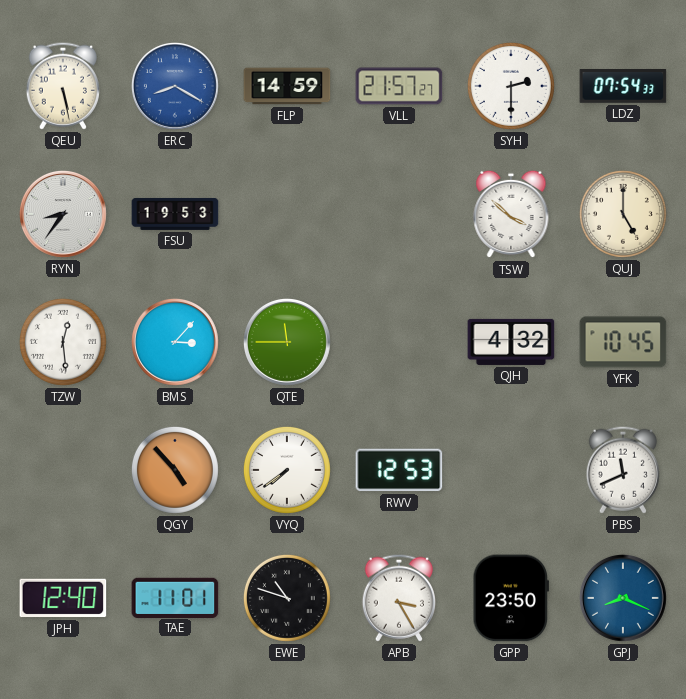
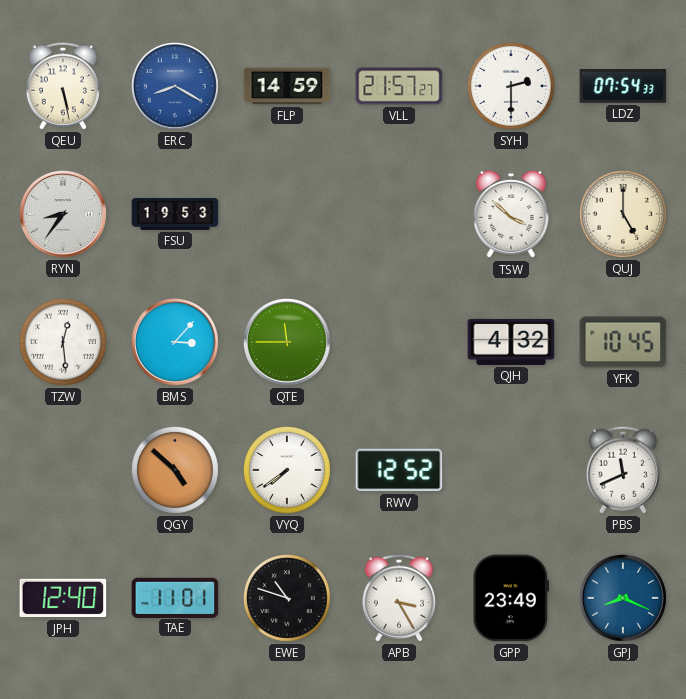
QGY: 4:53 -> 4:52
RWV: 12:53 -> 12:52
GPP: 23:50 -> 23:49
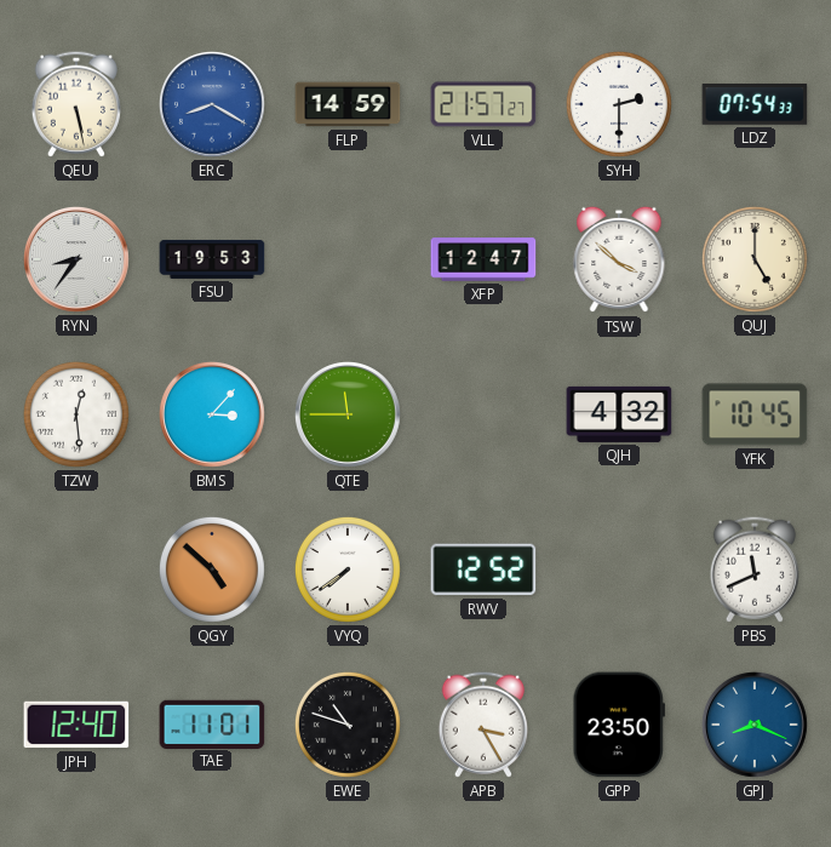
XFP: none -> 12:47
GPP: 23:49 -> 23:50
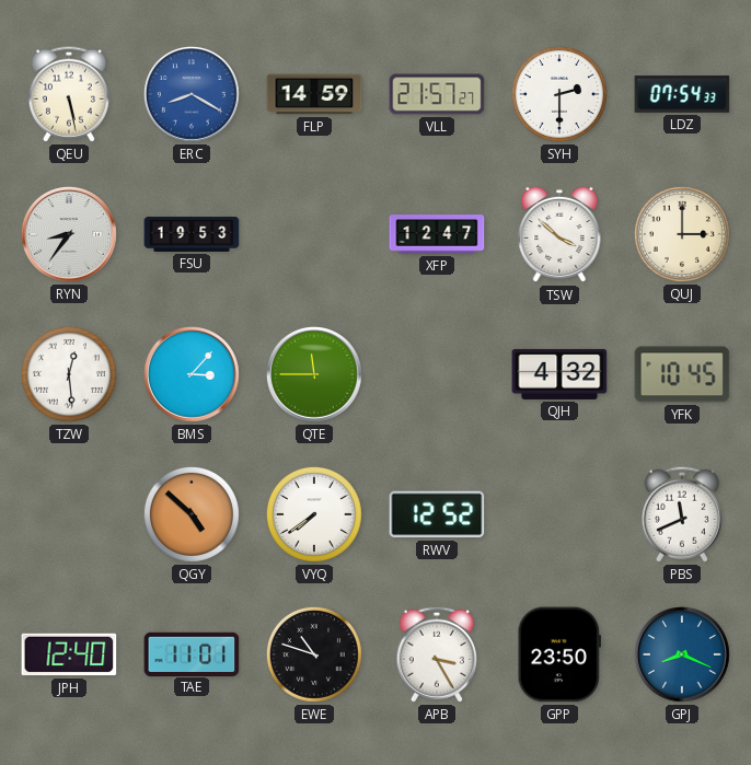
QUJ: 5:00 -> 3:00
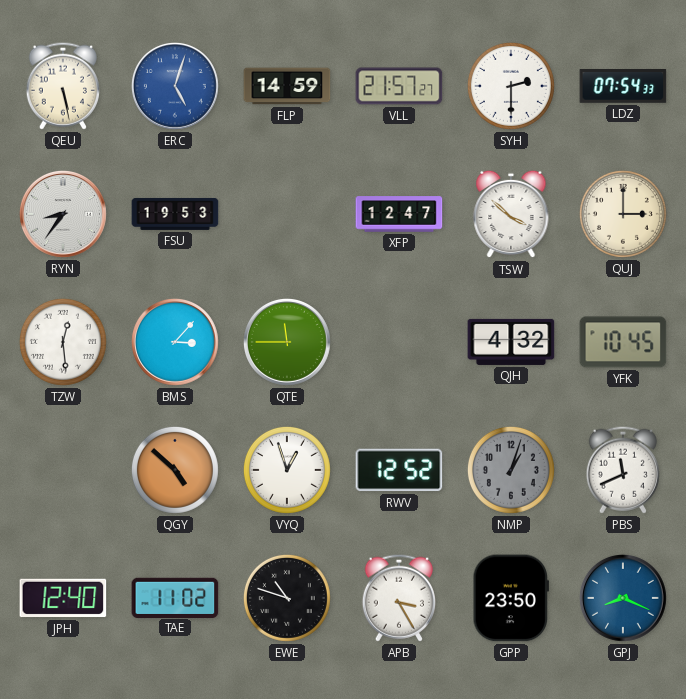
ERC: 8:20 -> 5:03
VYQ: 7:39 -> 12:57
NMP: none -> 1:03
TAE: 11:01 -> 11:02
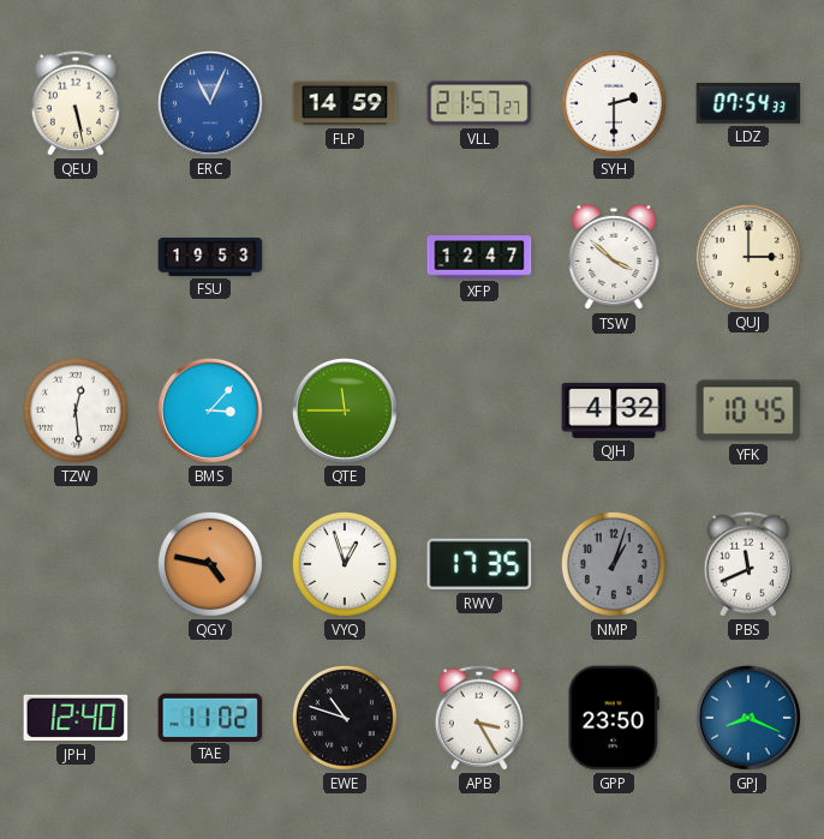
ERC: 5:03 -> 11:04
RYN: 8:36 -> none
QGY: 4:52 -> 4:47
RWV: 12:52 -> 17:35
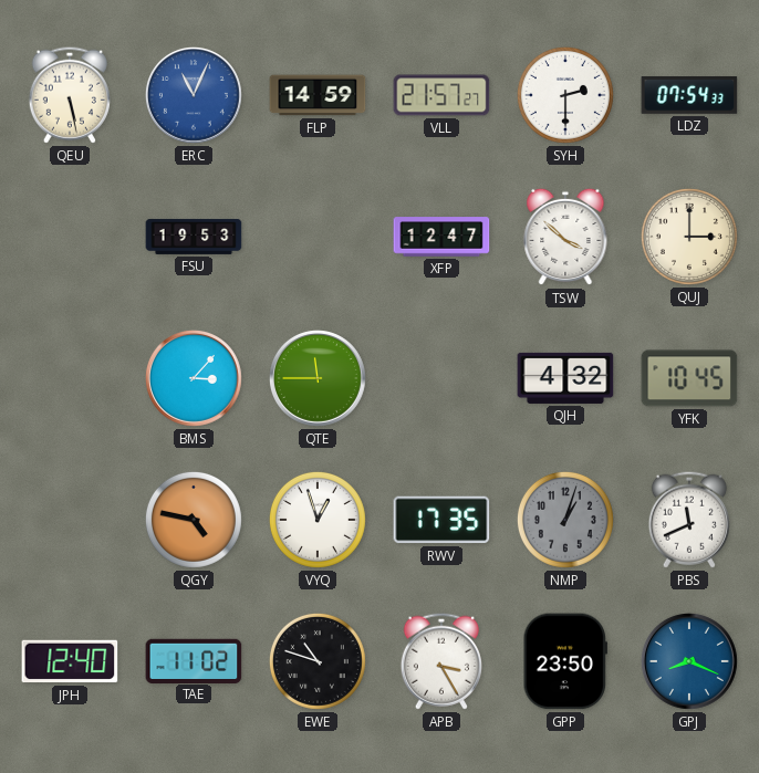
TZW: 12:29 -> none
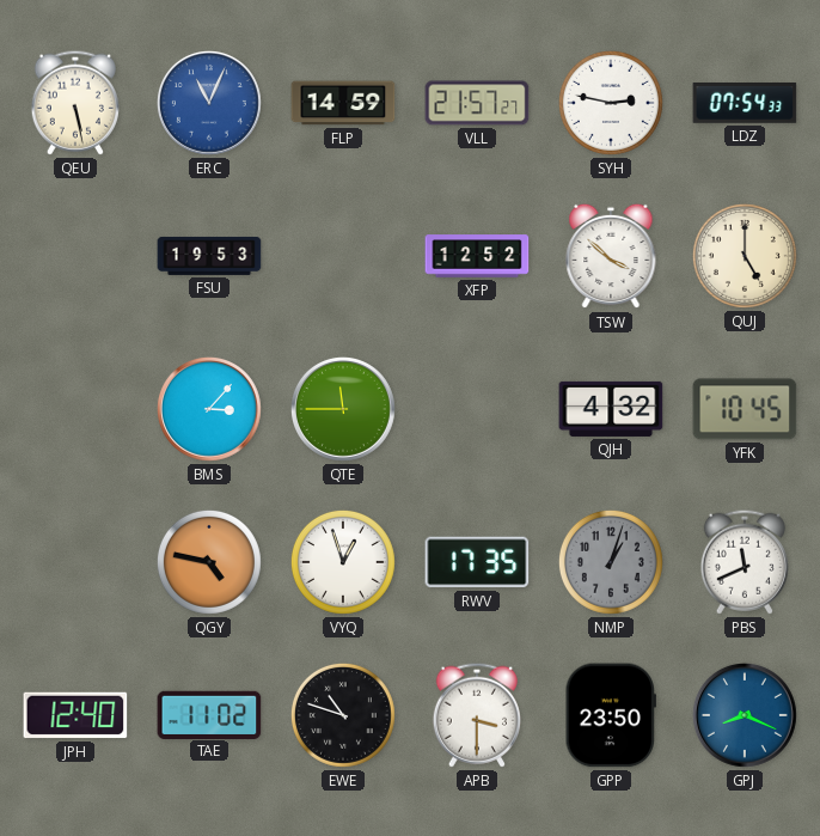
SYH: 2:30 -> 2:47
XFP: 12:47 -> 12:52
QUJ: 3:00 -> 5:00
APB: 3:25 -> 3:30
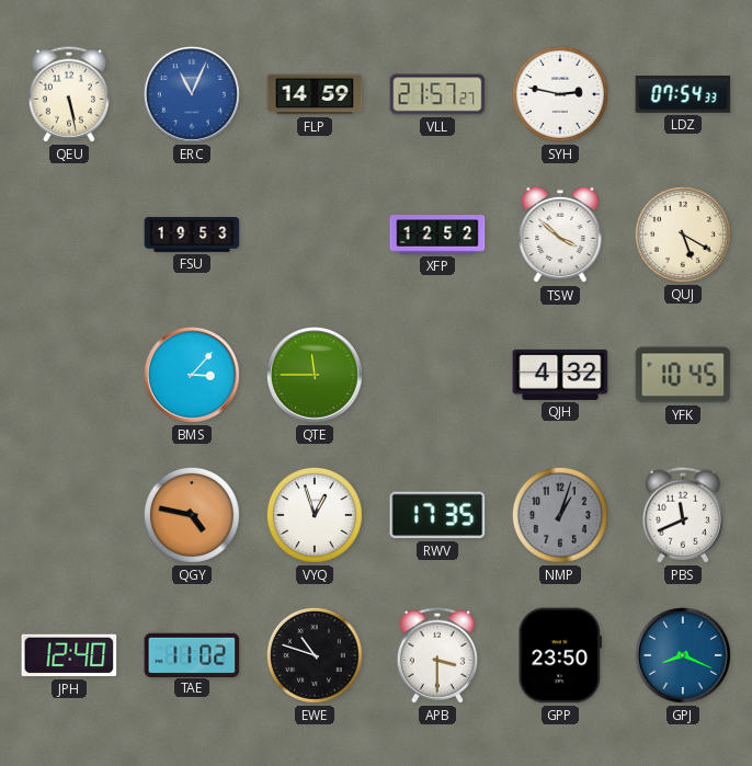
QUJ: 5:00 -> 5:20
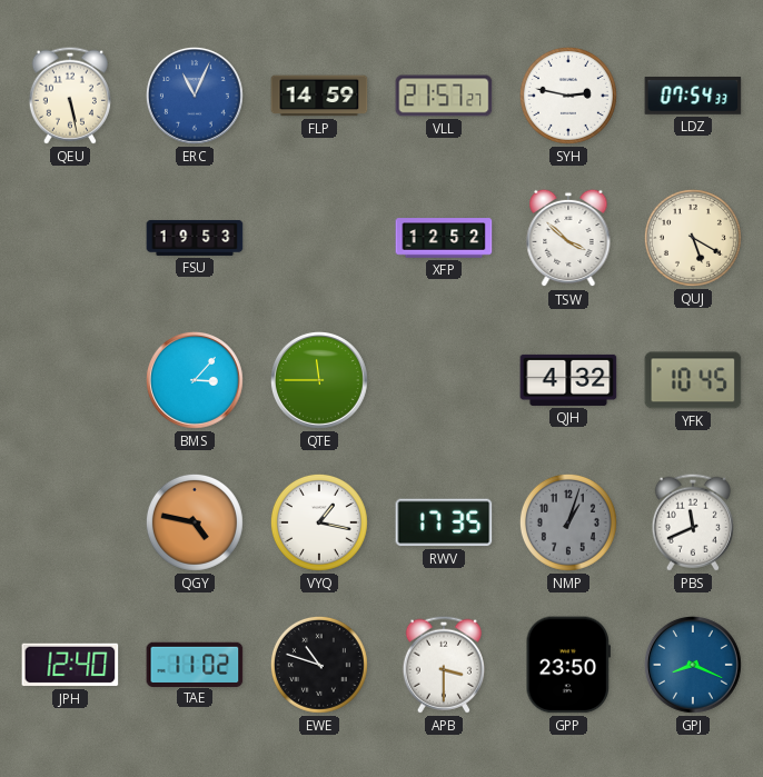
VYQ: 12:57 -> 1:17
